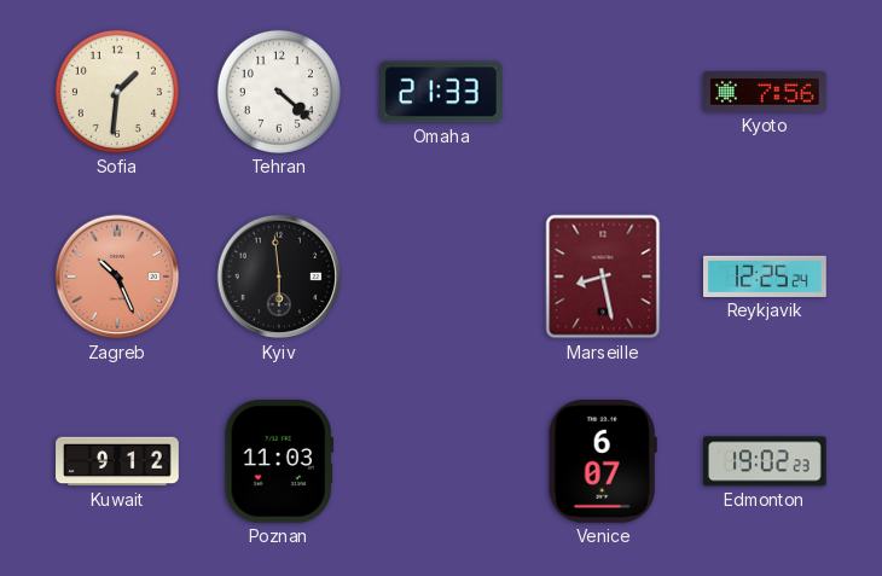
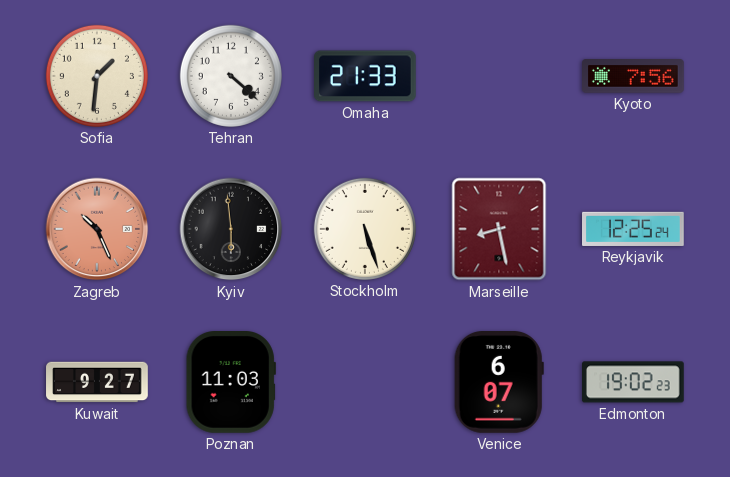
Stockholm: none -> 5:27
Kuwait: 9:12 -> 9:27
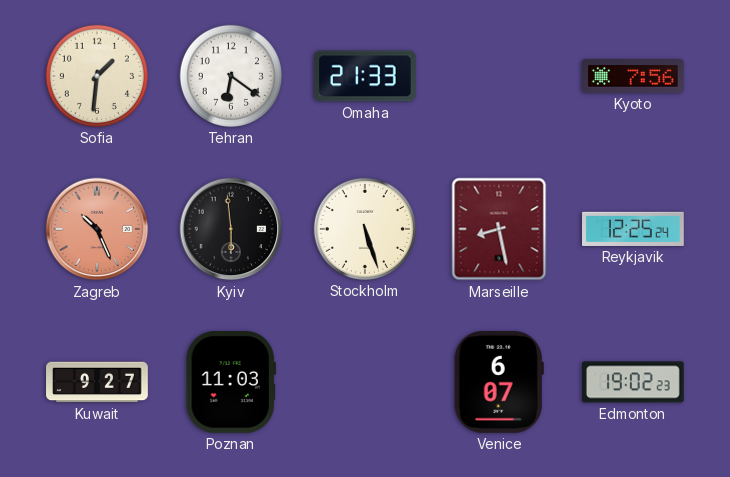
Tehran: 4:22 -> 6:21
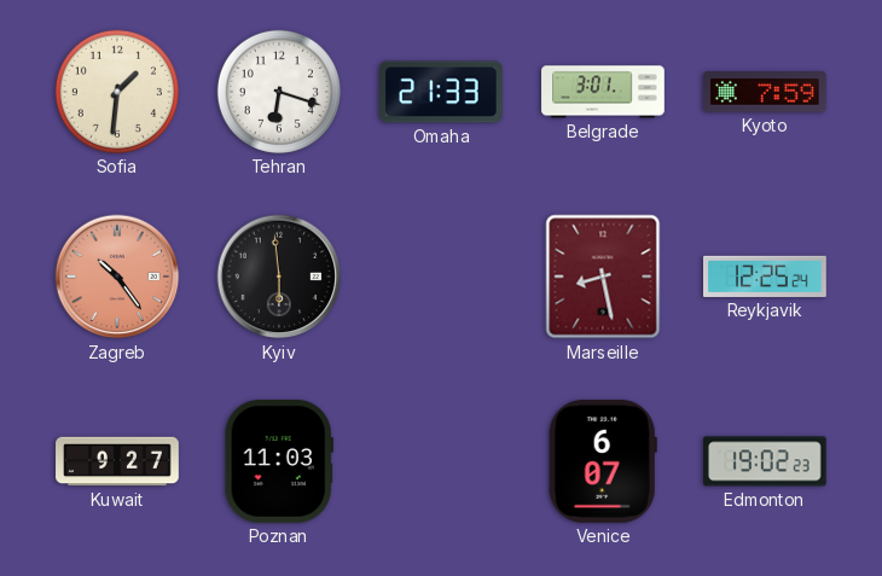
Tehran: 6:21 -> 6:18
Belgrade: none -> 3:01
Kyoto: 7:56 -> 7:59
Zagreb: 10:26 -> 10:24
Stockholm: 5:27 -> none
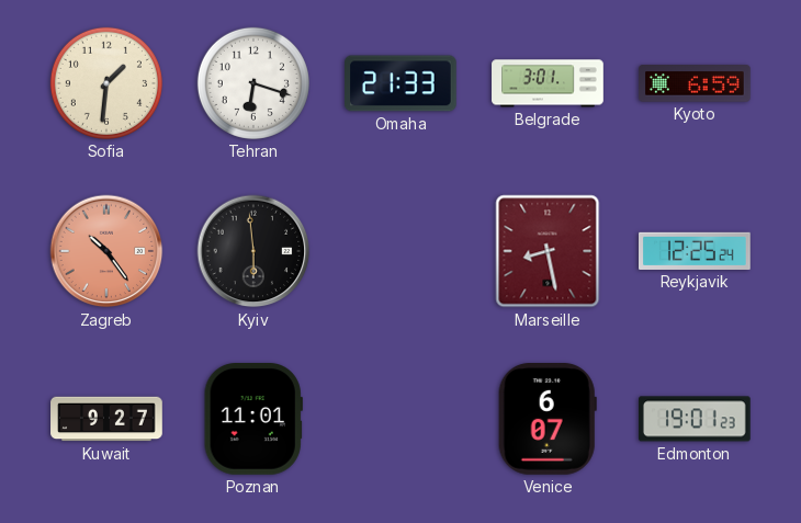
Kyoto: 7:59 -> 6:59
Poznan: 11:03 -> 11:01
Edmonton: 19:02 -> 19:01
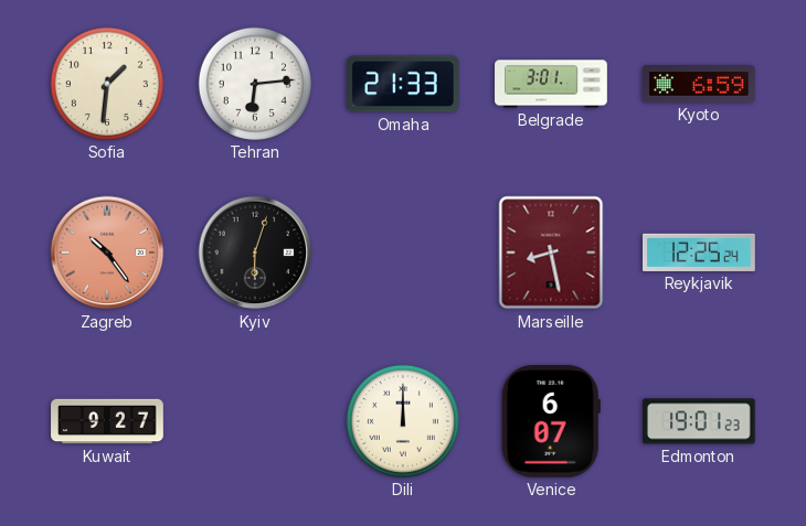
Tehran: 6:18 -> 6:14
Kyiv: 5:59 -> 6:03
Poznan: 11:01 -> none
Dili: none -> 12:00
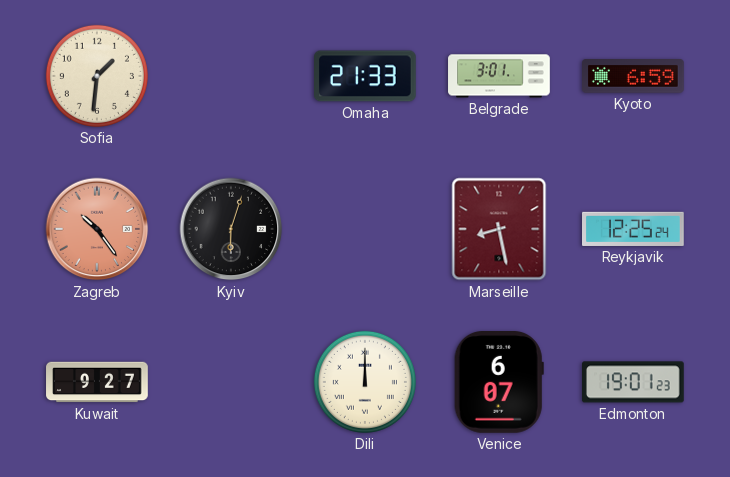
Tehran: 6:14 -> none
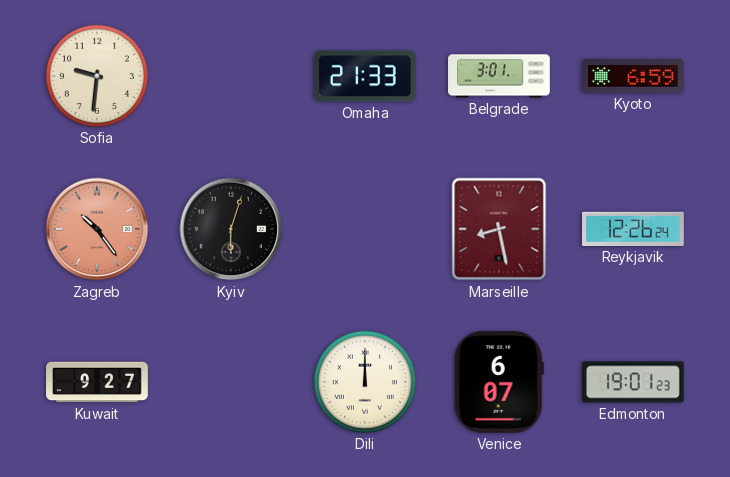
Sofia: 1:31 -> 9:31
Reykjavik: 12:25 -> 12:26
